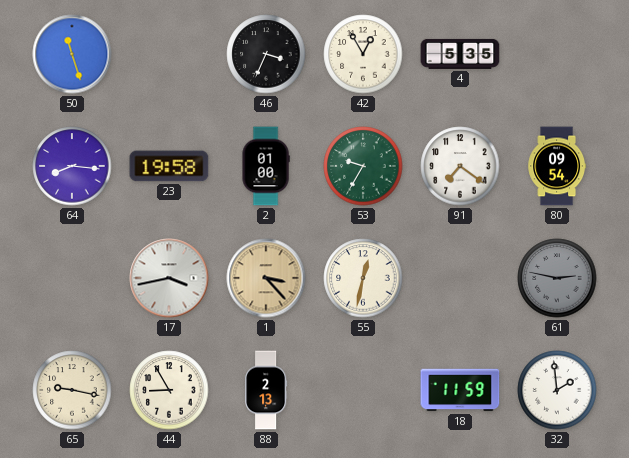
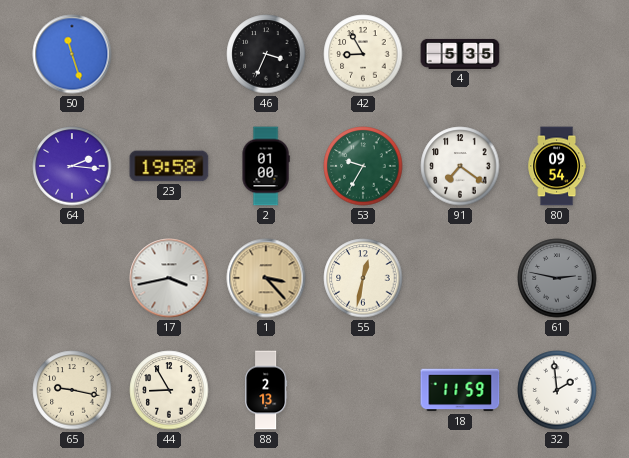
42: 12:55 -> 8:55
64: 8:16 -> 2:16
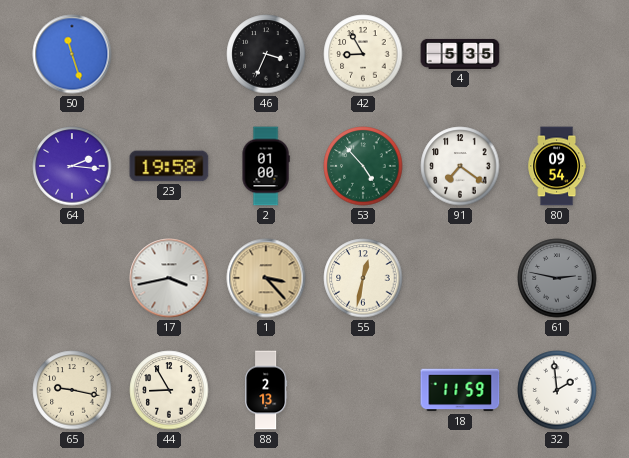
53: 9:35 -> 4:53
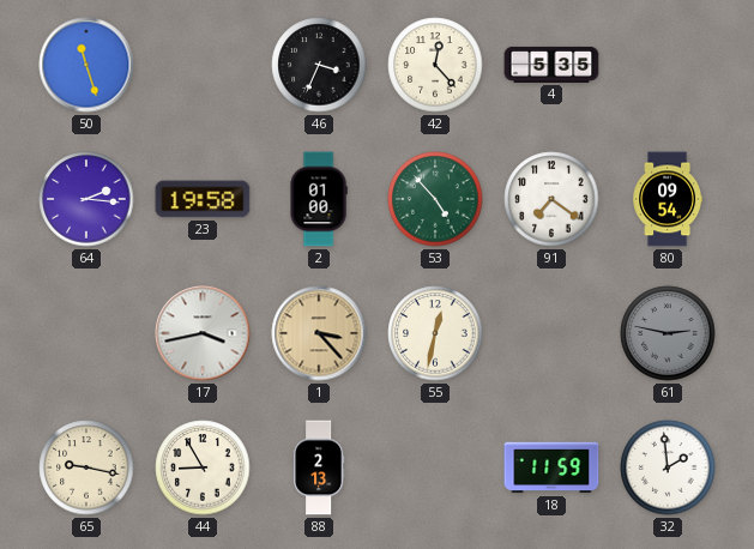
42: 8:55 -> 12:23
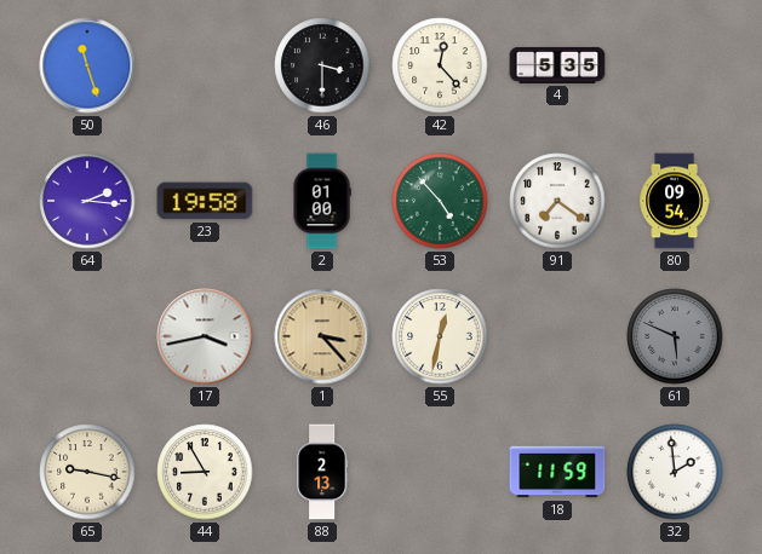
46: 3:34 -> 3:30
61: 2:47 -> 5:49
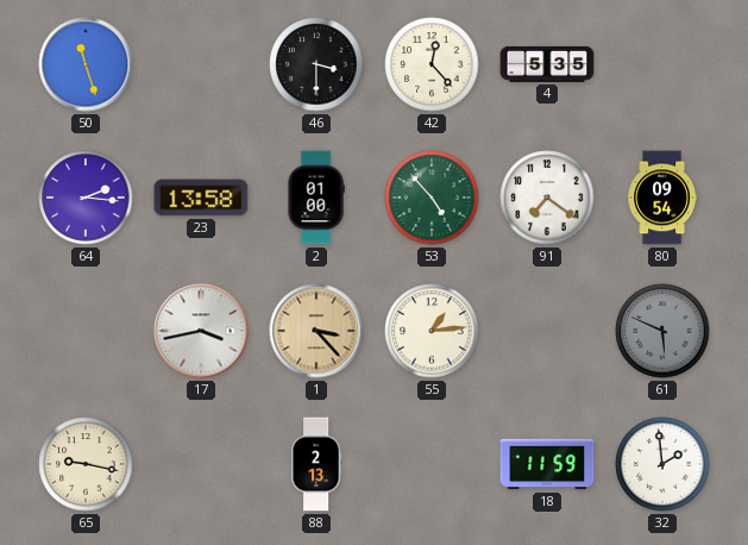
23: 19:58 -> 13:58
55: 12:32 -> 1:14
44: 8:55 -> none
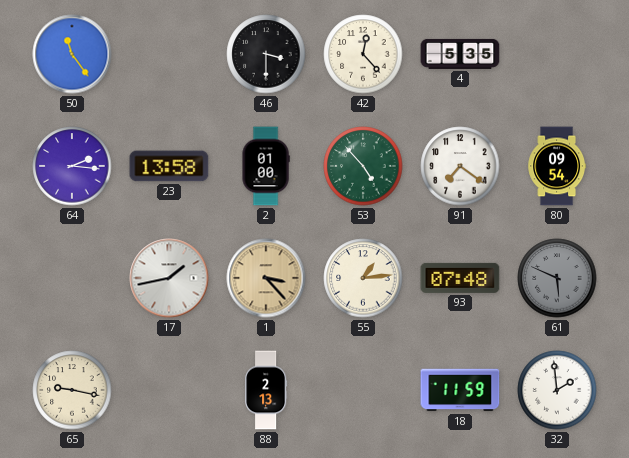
50: 11:27 -> 11:24
17: 3:43 -> 1:43
93: none -> 07:48
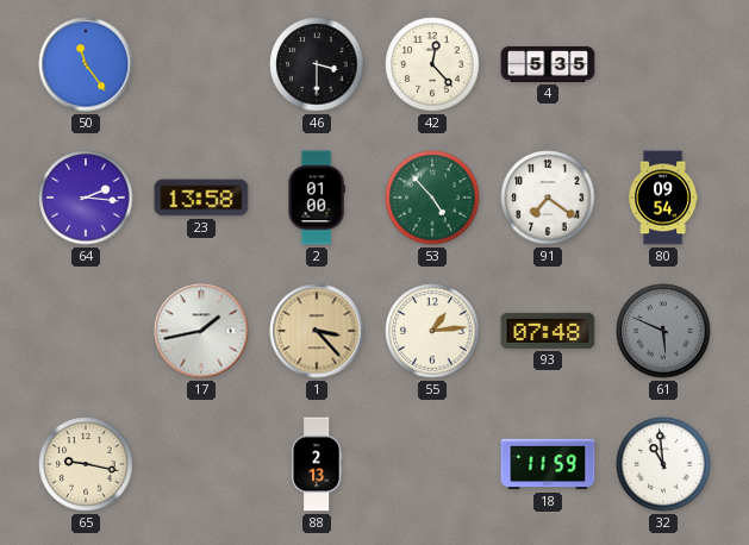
32: 1:59 -> 10:59
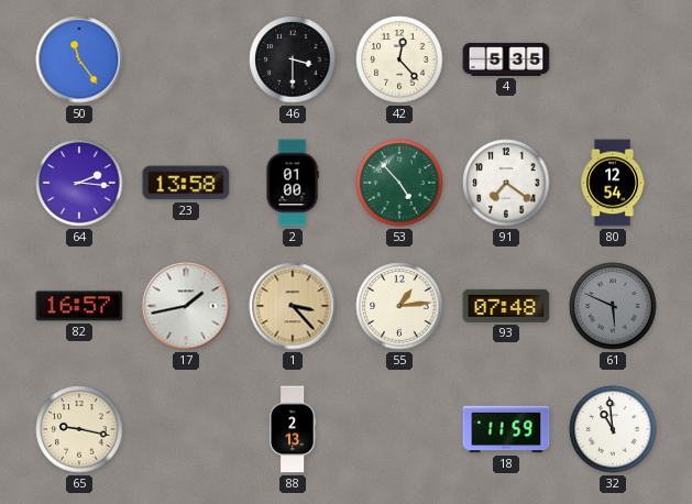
80: 09:54 -> 12:54
82: none -> 16:57
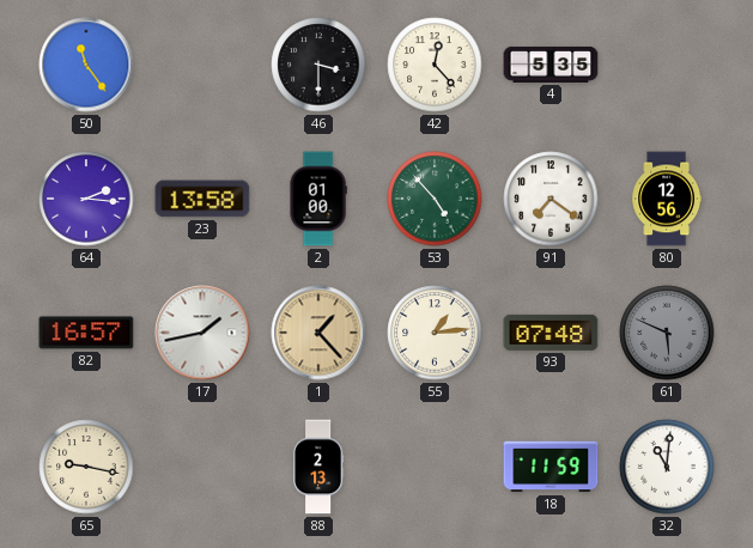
80: 12:54 -> 12:56
1: 3:23 -> 1:23
32: 10:59 -> 11:01
